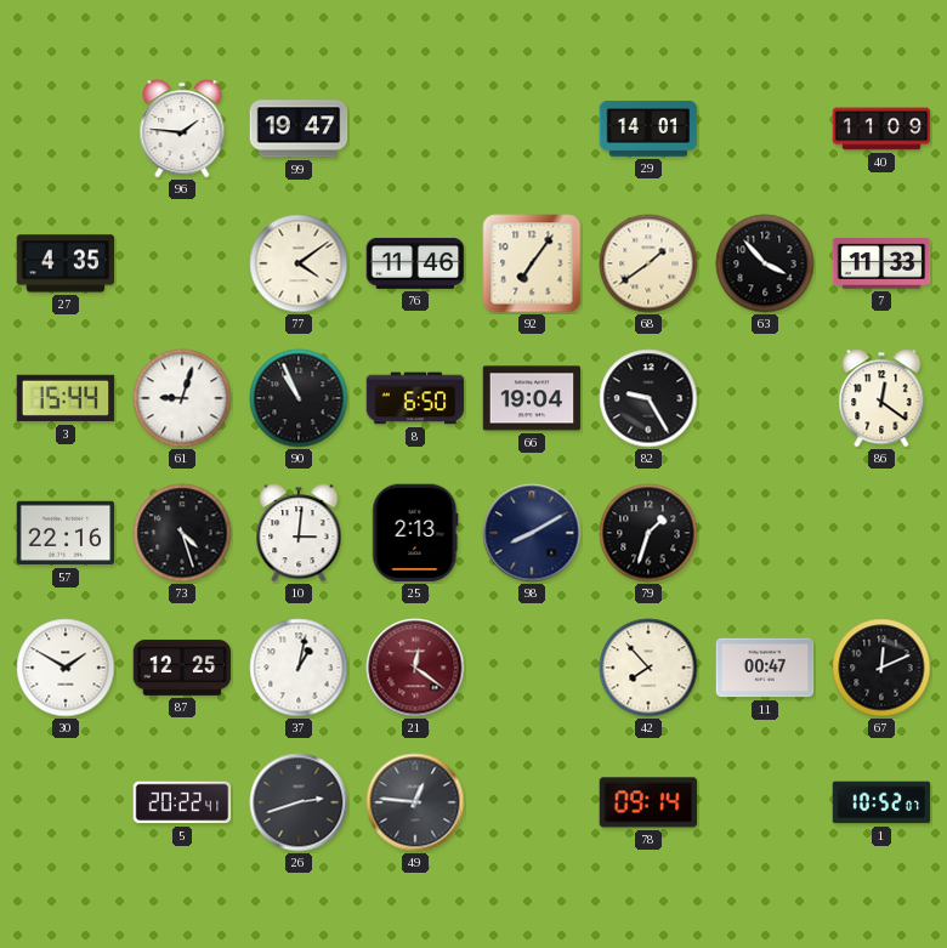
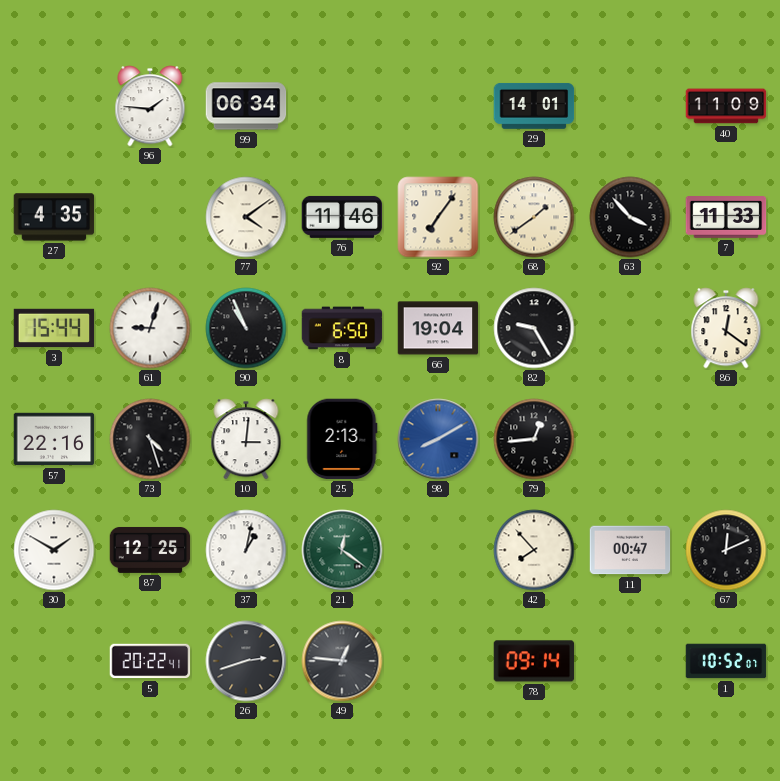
99: 19:47 -> 06:34
98 dial: navy -> blue
79: 1:33 -> 12:44
21 dial: burgundy -> green
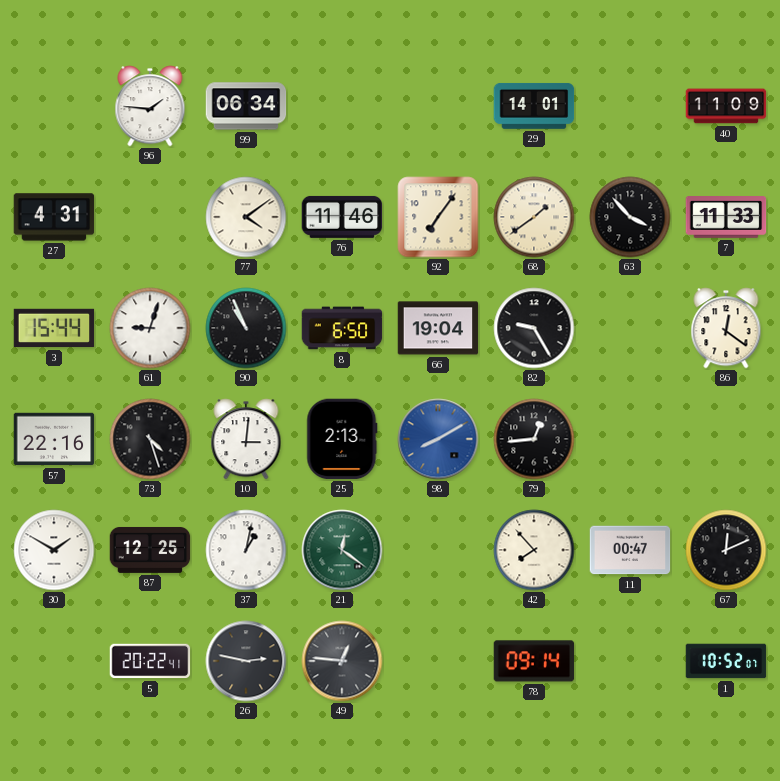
27: 4:35 -> 4:31
26: 2:42 -> 2:47
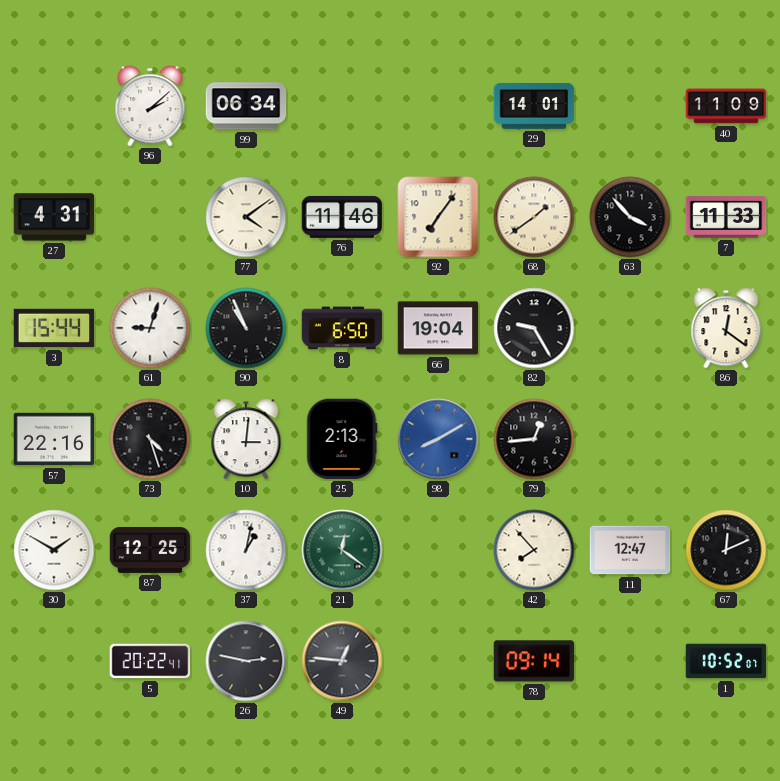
96: 1:46 -> 2:08
11: 00:47 -> 12:47
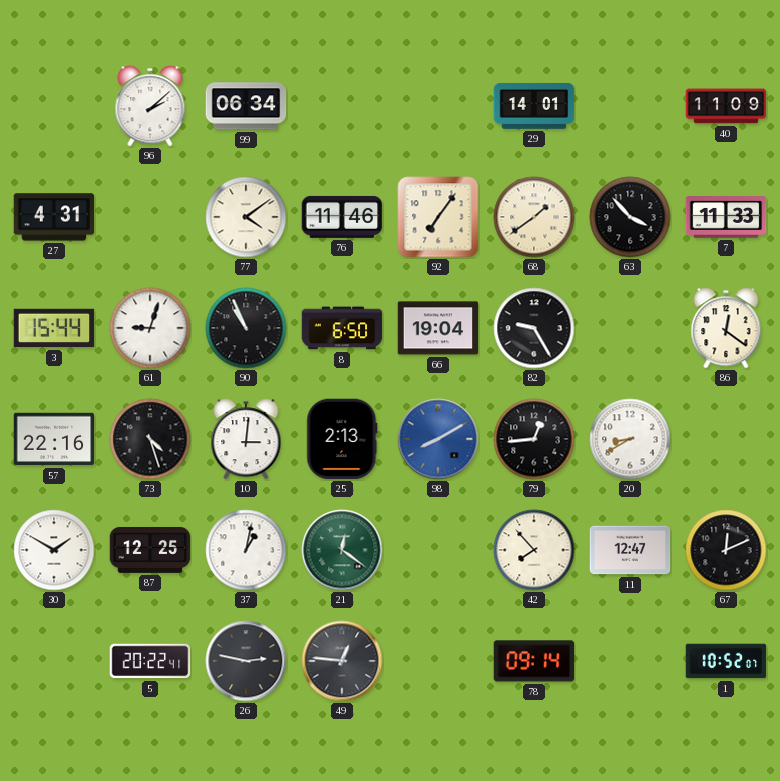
20: none -> 8:40
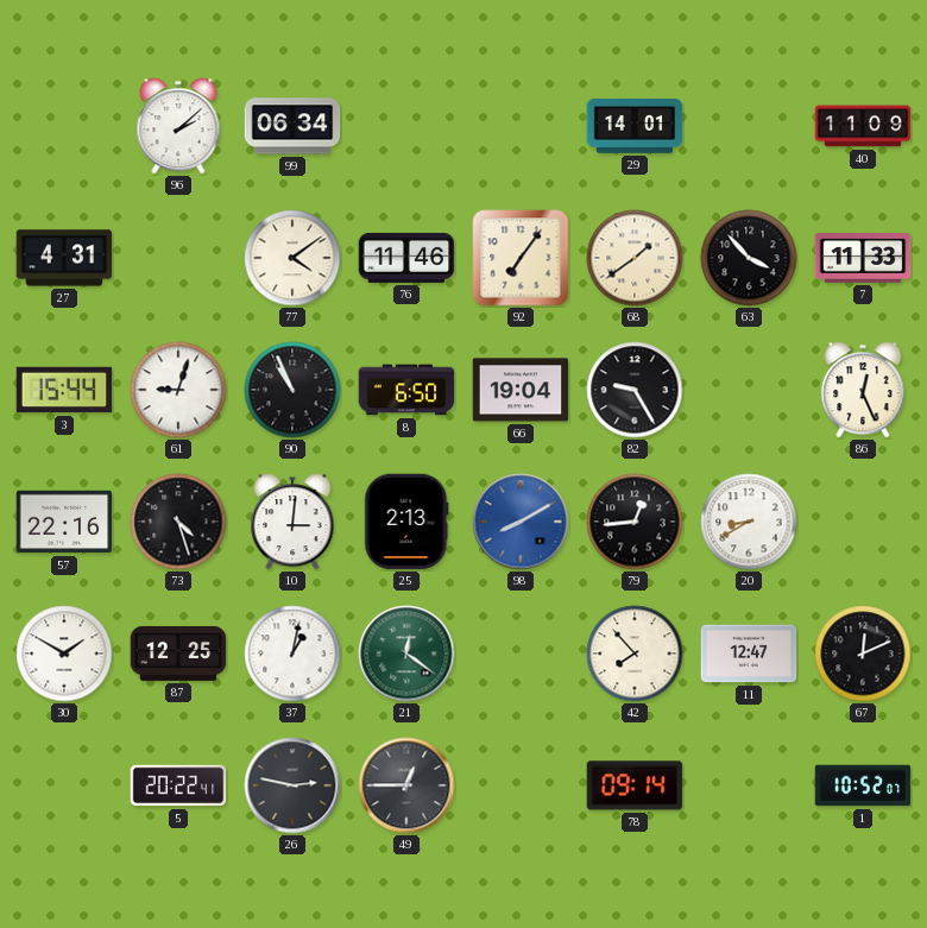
86: 12:21 -> 12:26
49: 12:46 -> 12:45
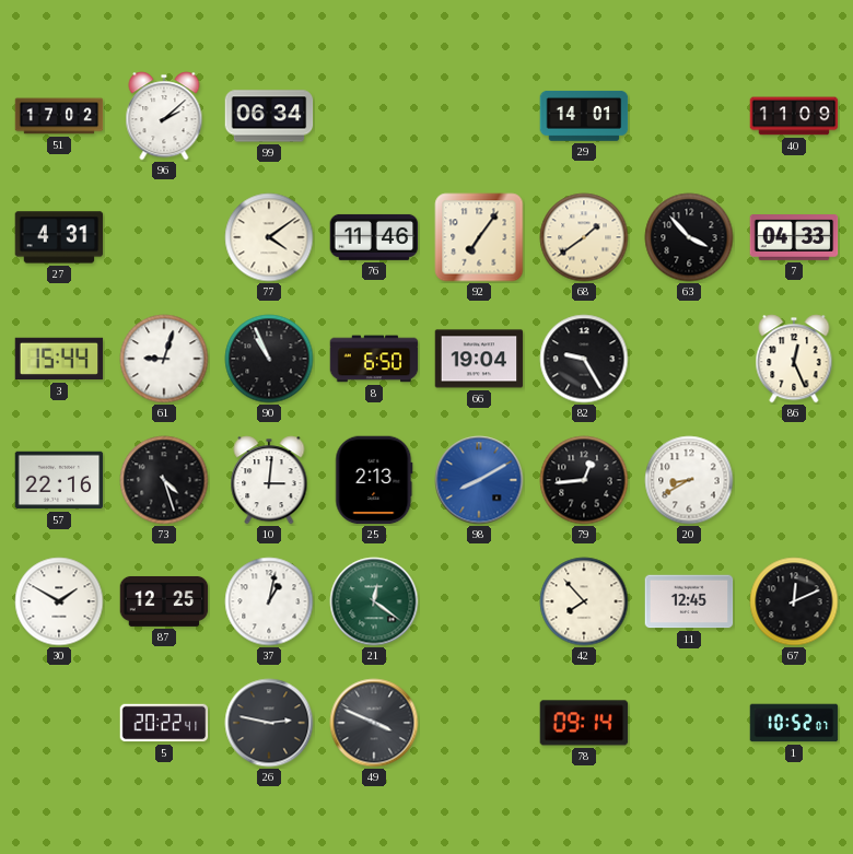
51: none -> 17:02
7: 11:33 -> 04:33
11: 12:47 -> 12:45
49: 12:45 -> 3:49
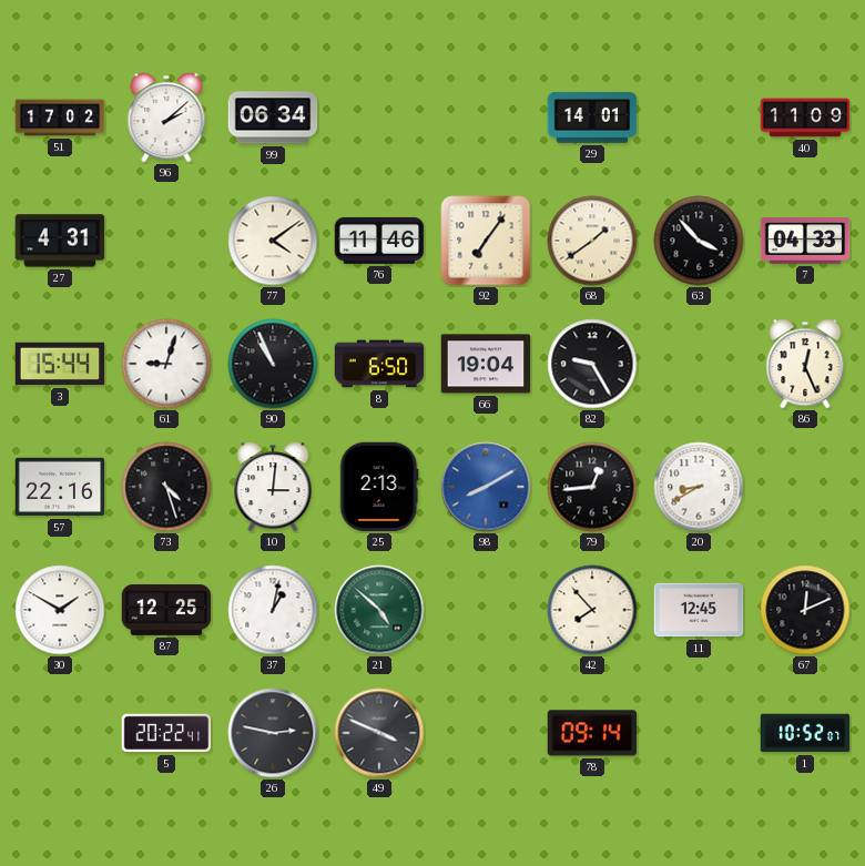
21: 12:21 -> 4:52
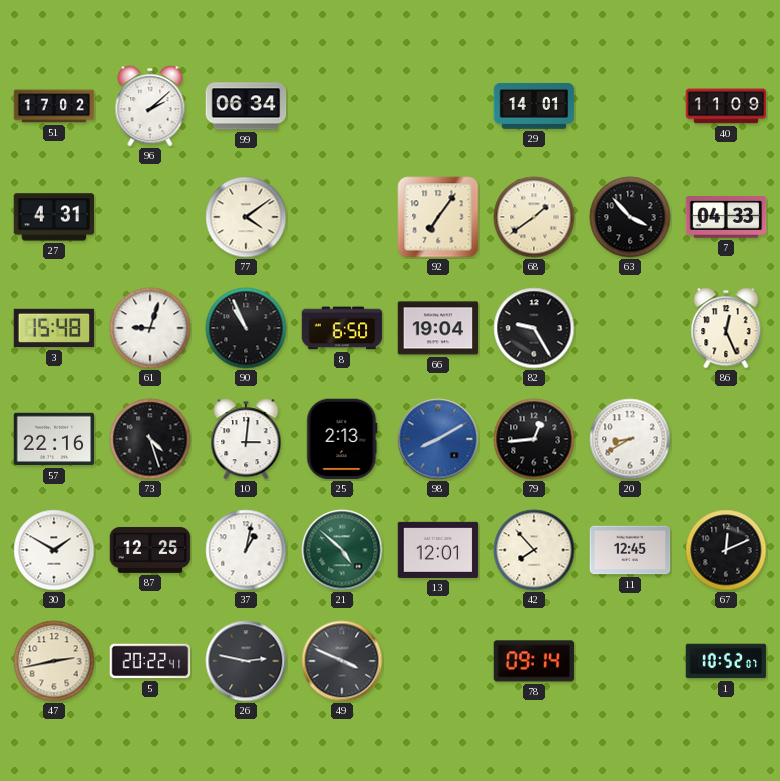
76: 11:46 -> none
3: 15:44 -> 15:48
13: none -> 12:01
47: none -> 2:43
